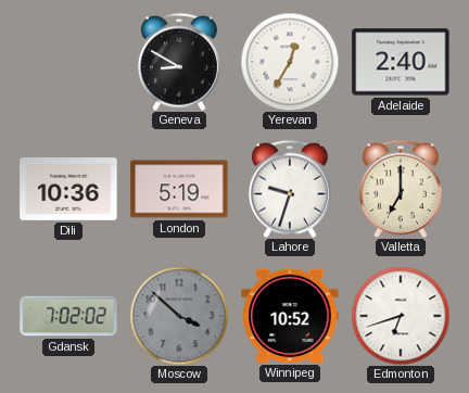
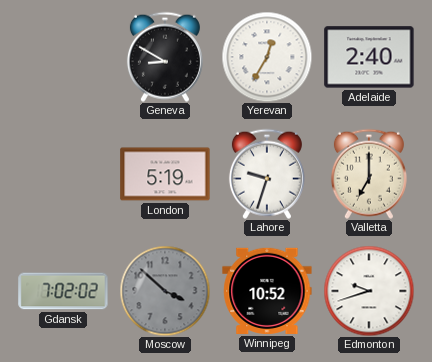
Dili: 10:36 -> none
Edmonton: 6:42 -> 9:42
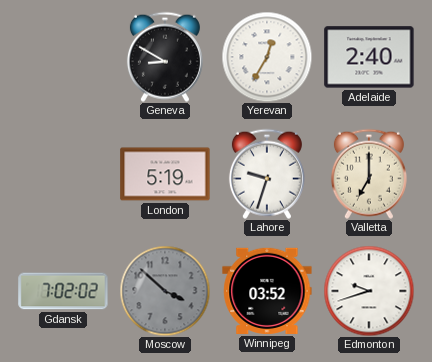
Winnipeg: 10:52 -> 03:52
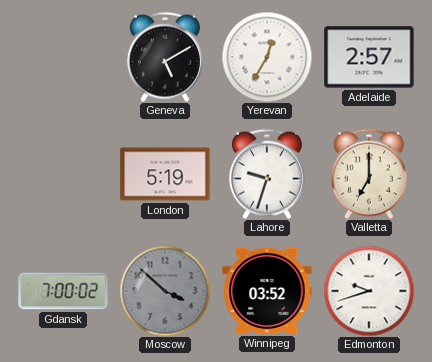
Geneva: 8:50 -> 5:10
Adelaide: 2:40 -> 2:57
Gdansk: 7:02 -> 7:00
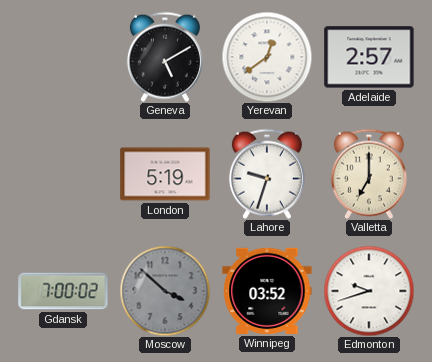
Yerevan: 12:35 -> 12:39
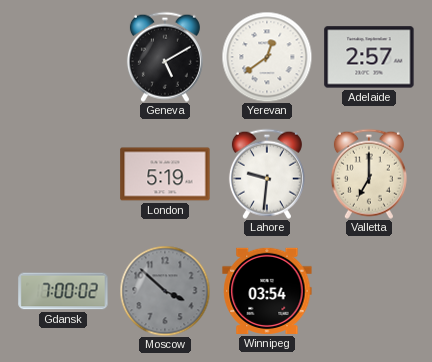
Lahore: 9:33 -> 9:31
Winnipeg: 03:52 -> 03:54
Edmonton: 9:42 -> none
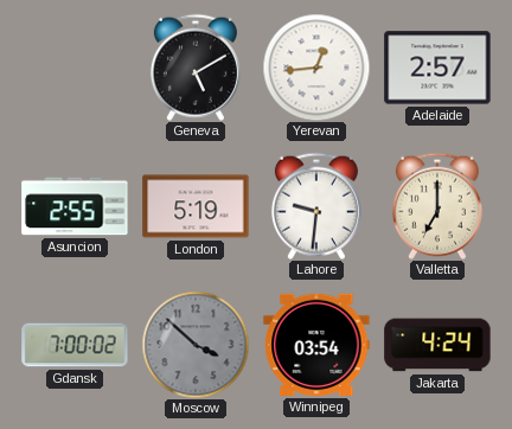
Yerevan: 12:39 -> 12:44
Asuncion: none -> 2:55
Jakarta: none -> 4:24
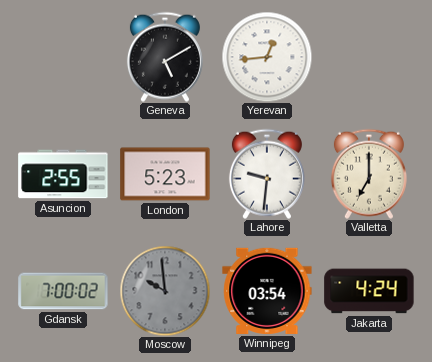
Adelaide: 2:57 -> none
London: 5:19 -> 5:23
Moscow: 3:52 -> 9:59
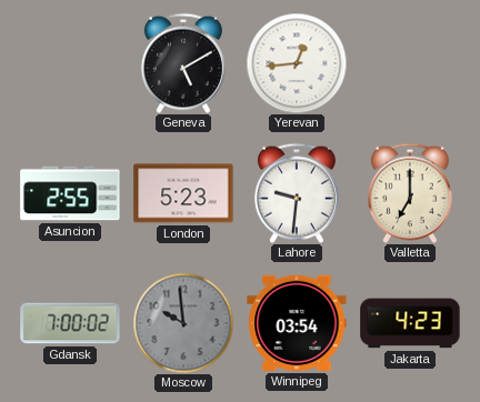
Jakarta: 4:24 -> 4:23
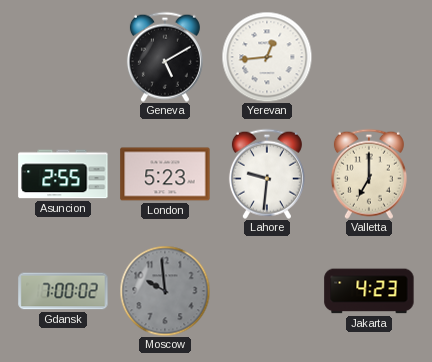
Winnipeg: 03:54 -> none
